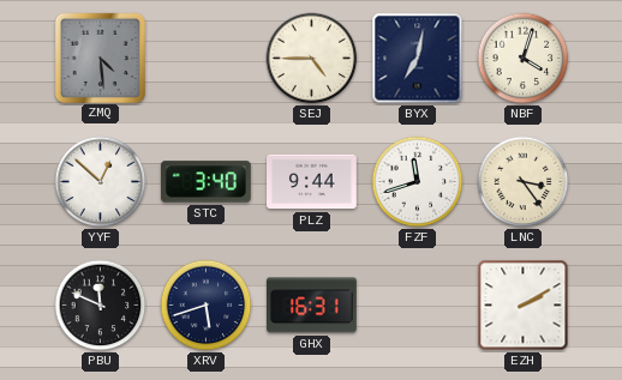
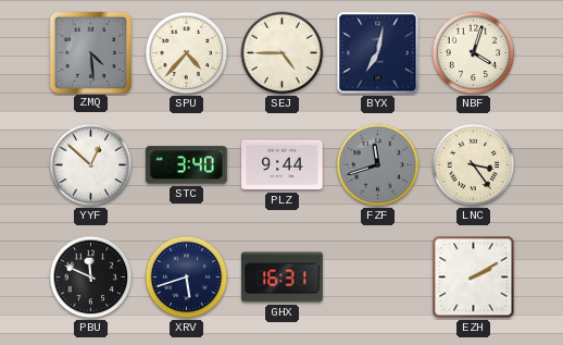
SPU: none -> 4:37
FZF dial: white -> grey
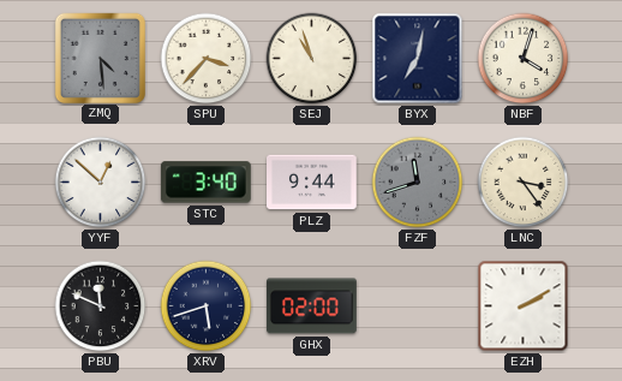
SPU: 4:37 -> 3:37
SEJ: 4:45 -> 10:57
GHX: 16:31 -> 02:00
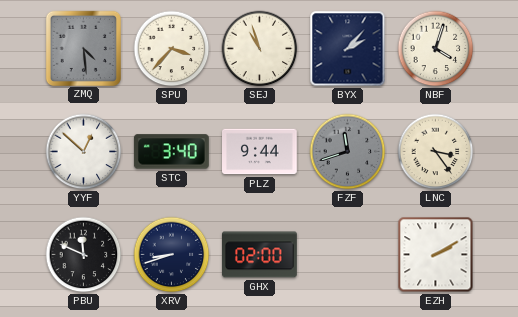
BYX: 7:02 -> 2:07
XRV: 5:42 -> 8:42
